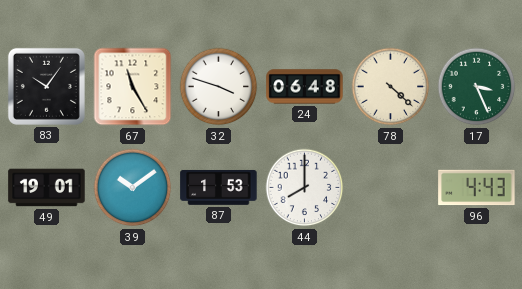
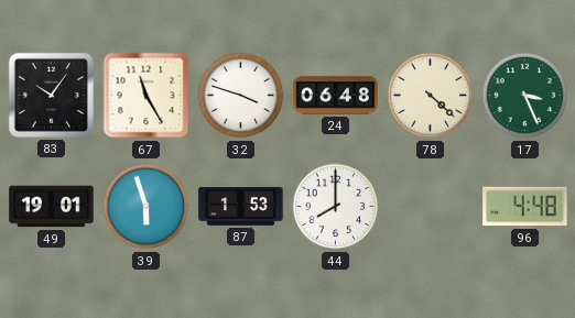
39: 10:09 -> 5:57
96: 4:43 -> 4:48
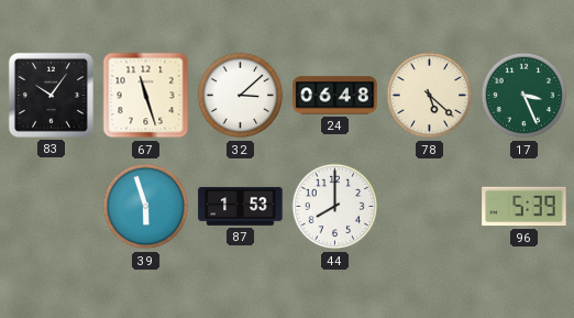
67: 11:25 -> 11:27
32: 3:48 -> 3:08
78: 4:22 -> 5:22
49: 19:01 -> none
96: 4:48 -> 5:39
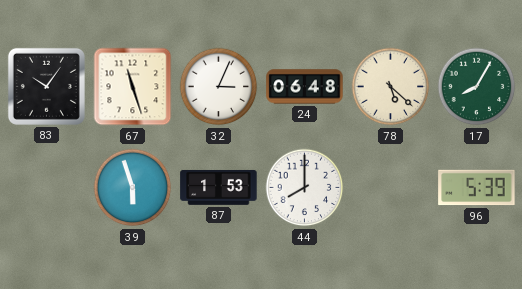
32: 3:08 -> 3:04
17: 3:26 -> 8:05
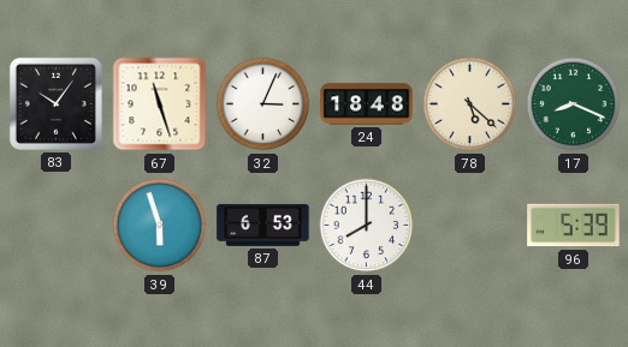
24: 06:48 -> 18:48
17: 8:05 -> 8:19
87: 1:53 -> 6:53
